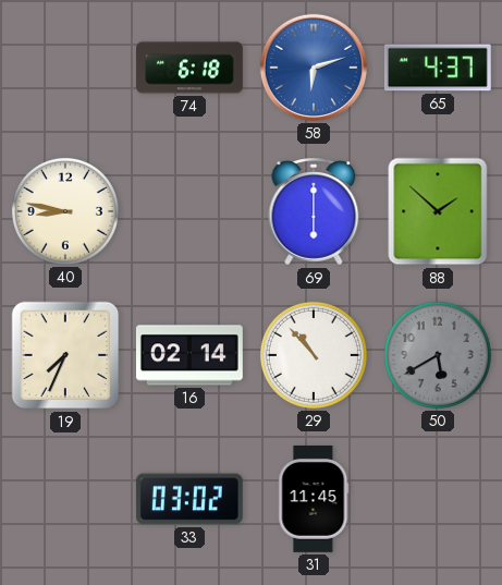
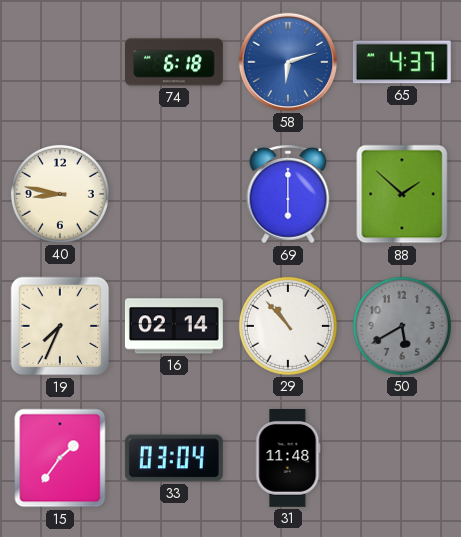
15: none -> 1:36
33: 03:02 -> 03:04
31: 11:45 -> 11:48
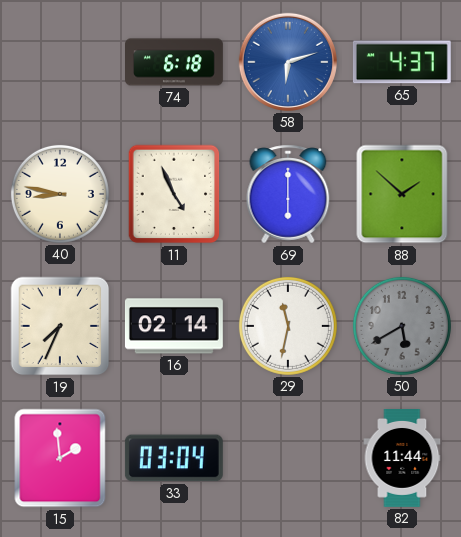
11: none -> 4:56
29: 10:53 -> 11:32
15: 1:36 -> 1:59
31: 11:48 -> none
82: none -> 11:44
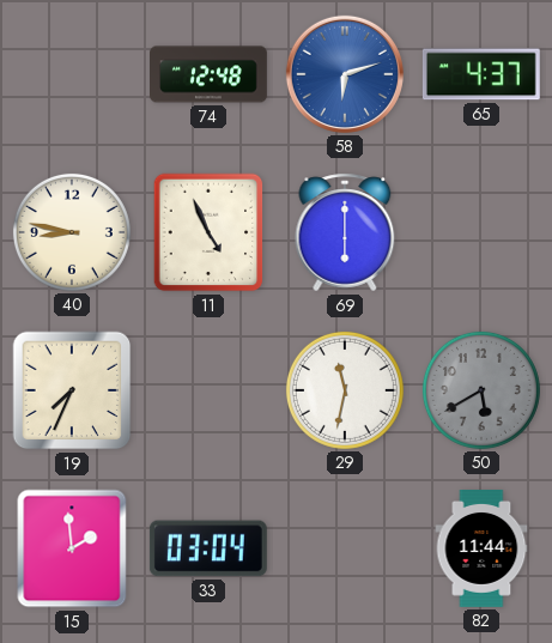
74: 6:18 -> 12:48
88: 1:52 -> none
16: 02:14 -> none
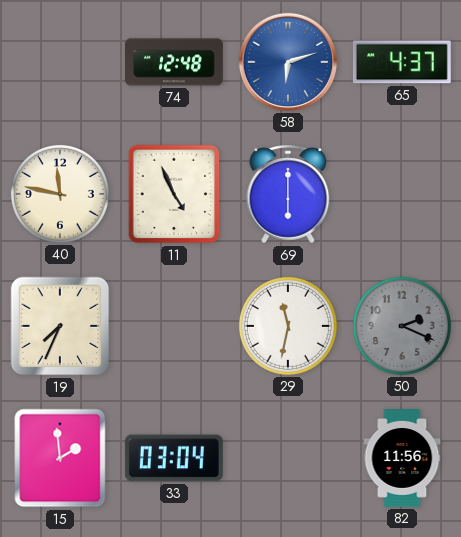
40: 8:47 -> 11:47
50: 5:40 -> 2:19
82: 11:44 -> 11:56
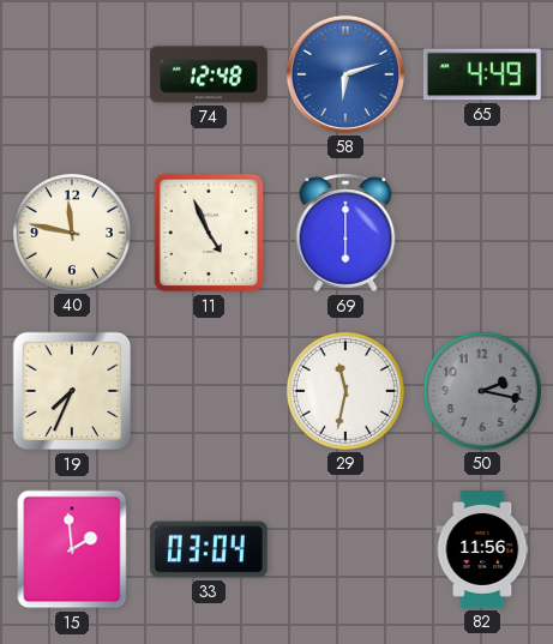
65: 4:37 -> 4:49
50: 2:19 -> 2:17
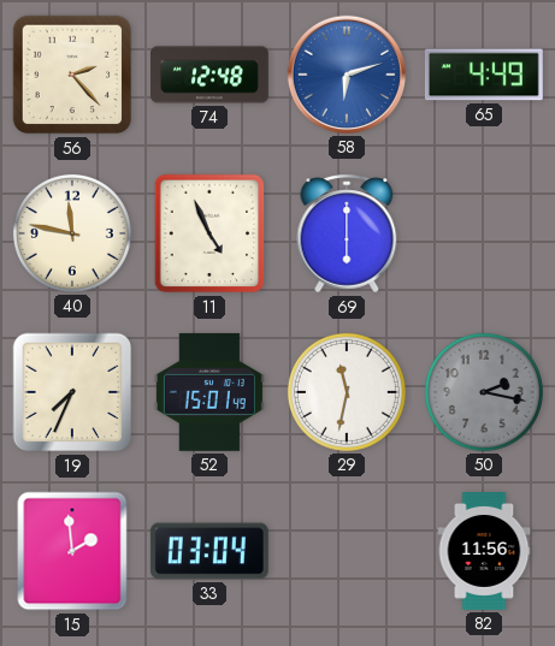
56: none -> 2:23
52: none -> 15:01
